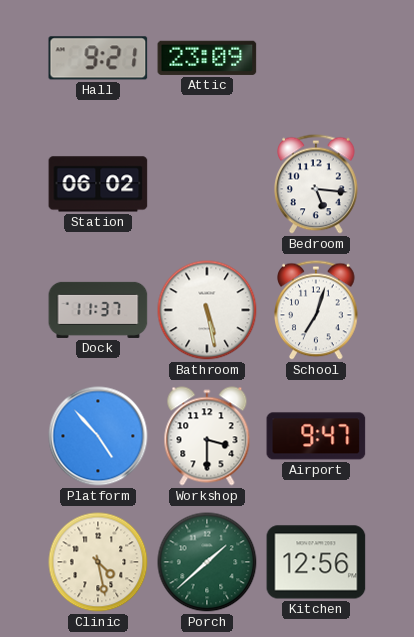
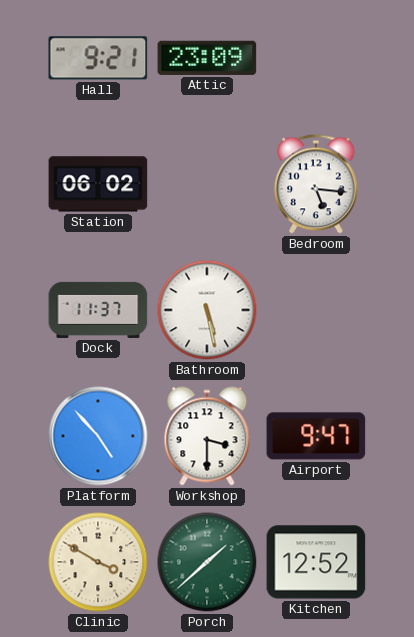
School: 7:03 -> none
Clinic: 4:28 -> 3:50
Kitchen: 12:56 -> 12:52
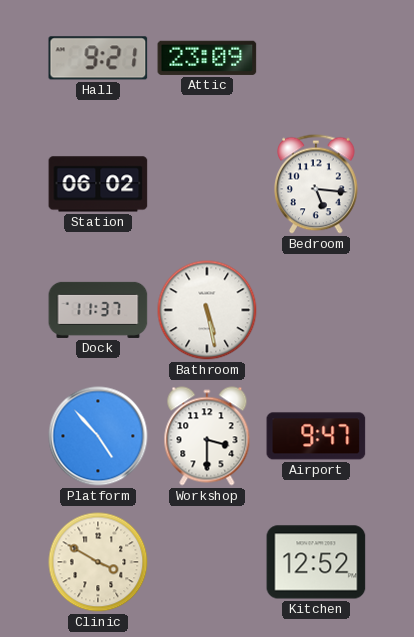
Porch: 1:38 -> none
